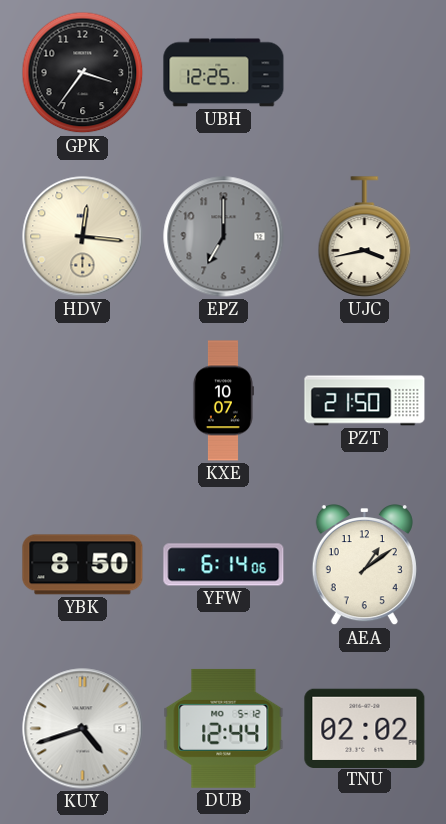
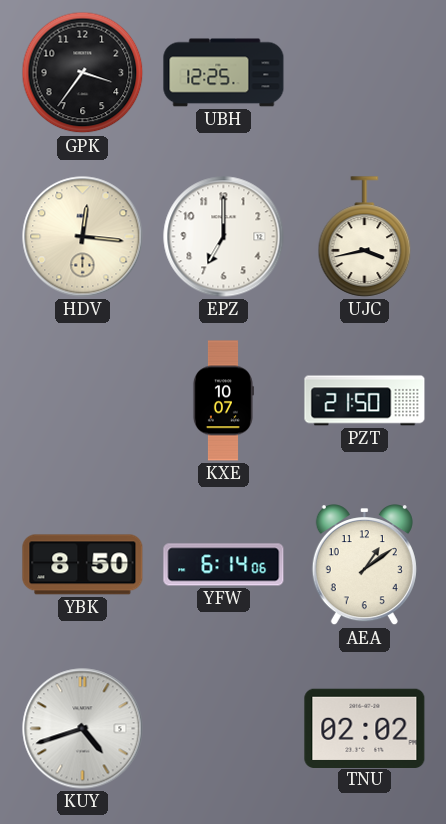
EPZ dial: grey -> white
DUB: 12:44 -> none
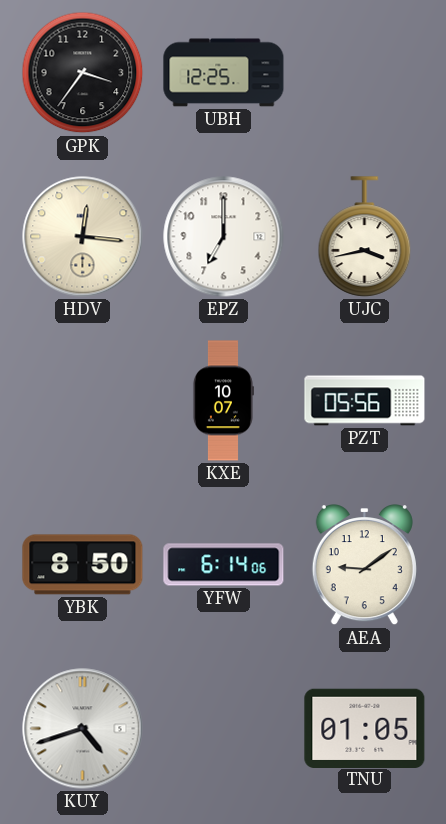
PZT: 21:50 -> 05:56
AEA: 1:09 -> 9:09
TNU: 02:02 -> 01:05
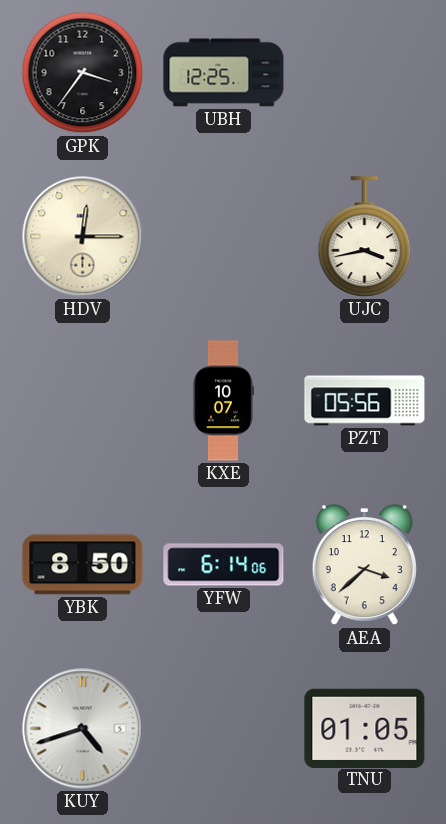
HDV: 12:16 -> 12:15
EPZ: 7:00 -> none
AEA: 9:09 -> 3:38
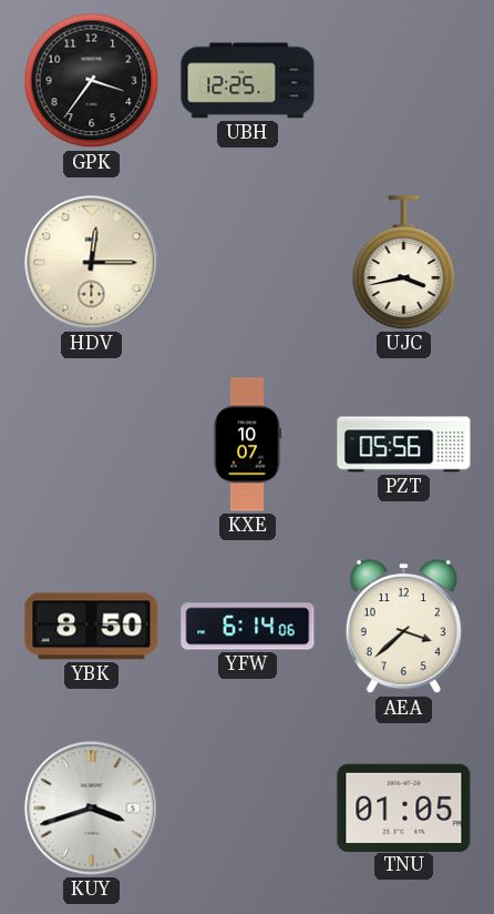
KUY: 4:42 -> 3:42
